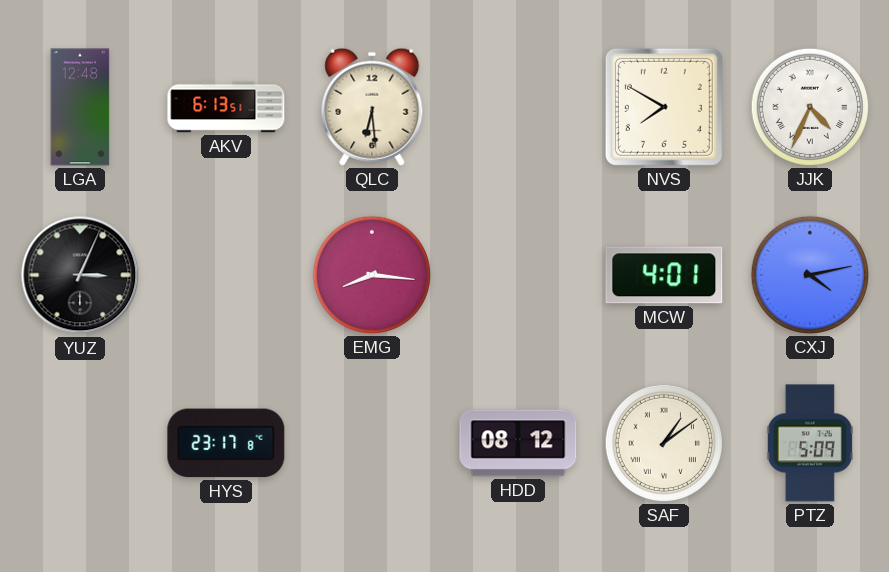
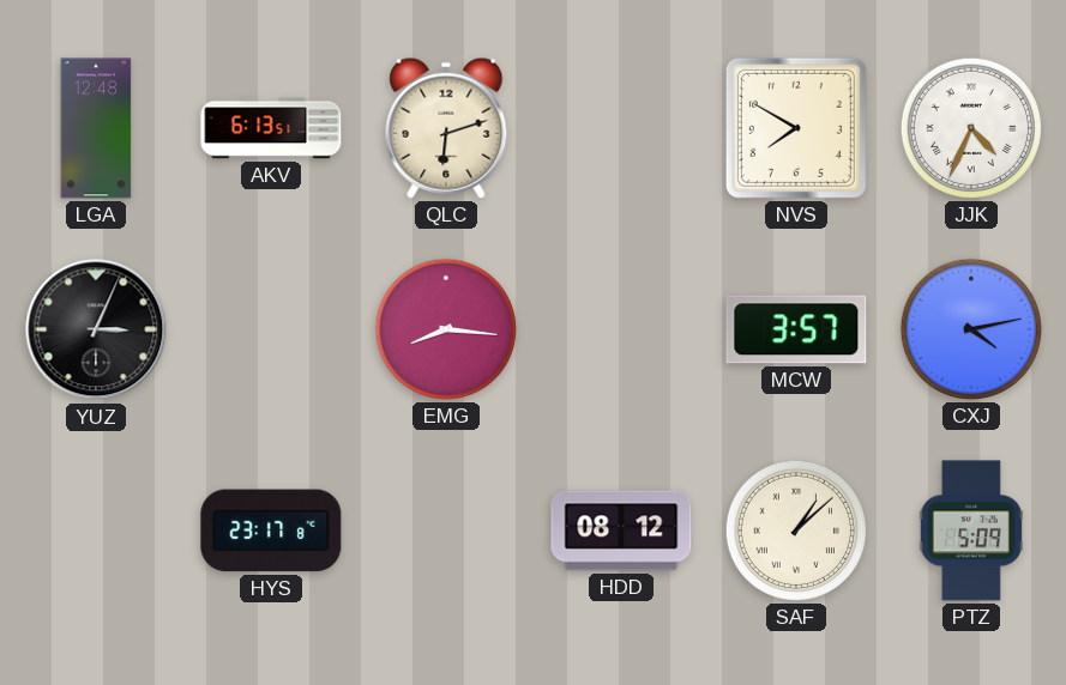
QLC: 6:29 -> 6:12
MCW: 4:01 -> 3:57
SAF: 1:09 -> 1:08
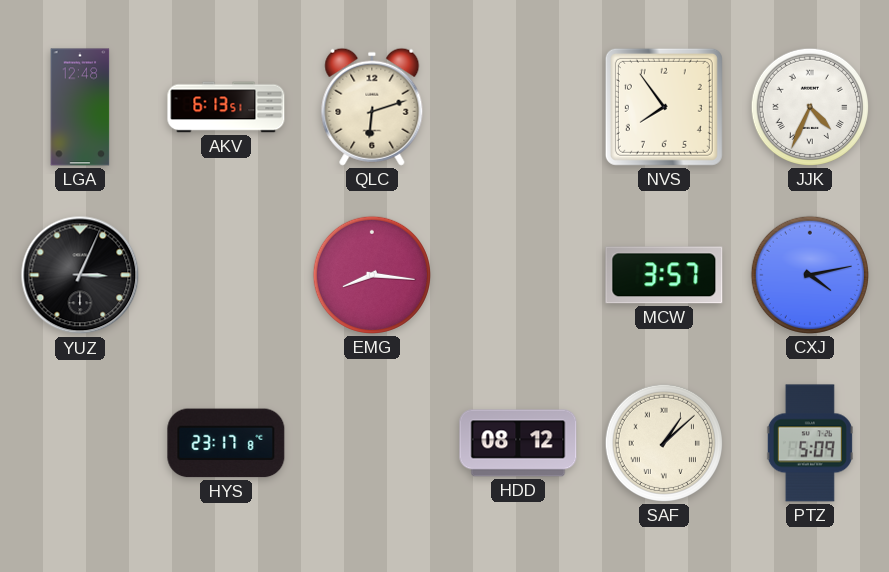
NVS: 7:50 -> 7:54
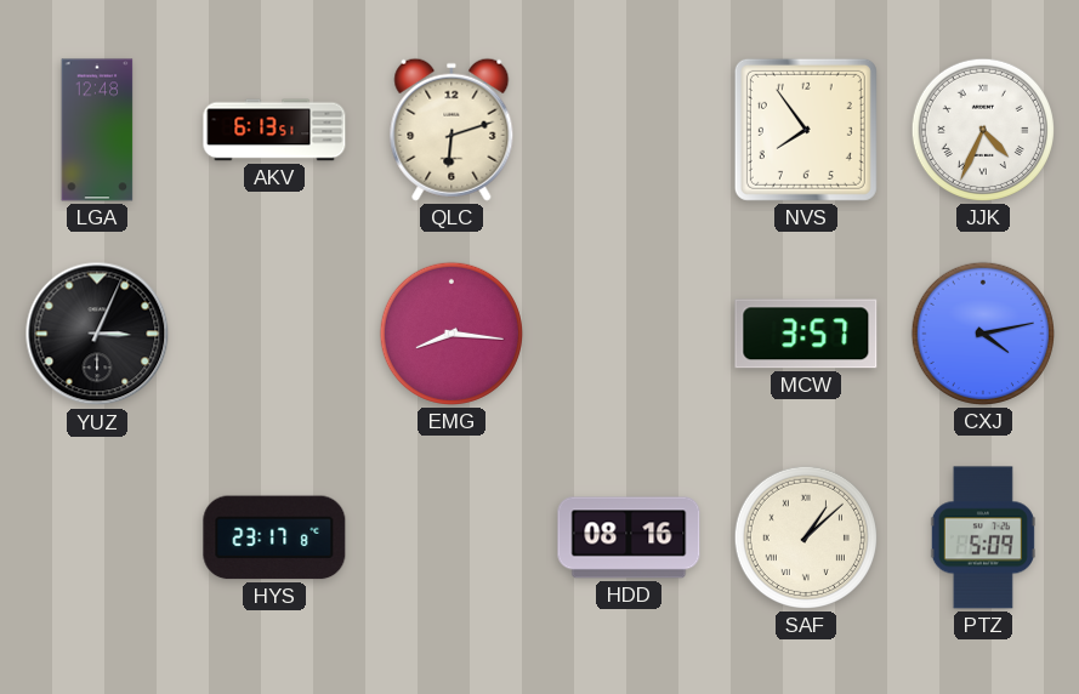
HDD: 08:12 -> 08:16
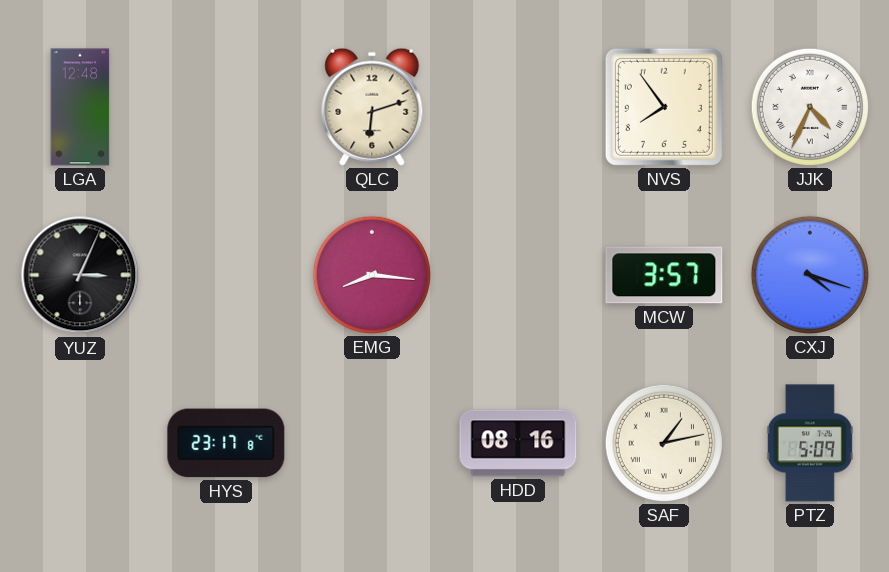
AKV: 6:13 -> none
CXJ: 4:13 -> 4:18
SAF: 1:08 -> 1:13
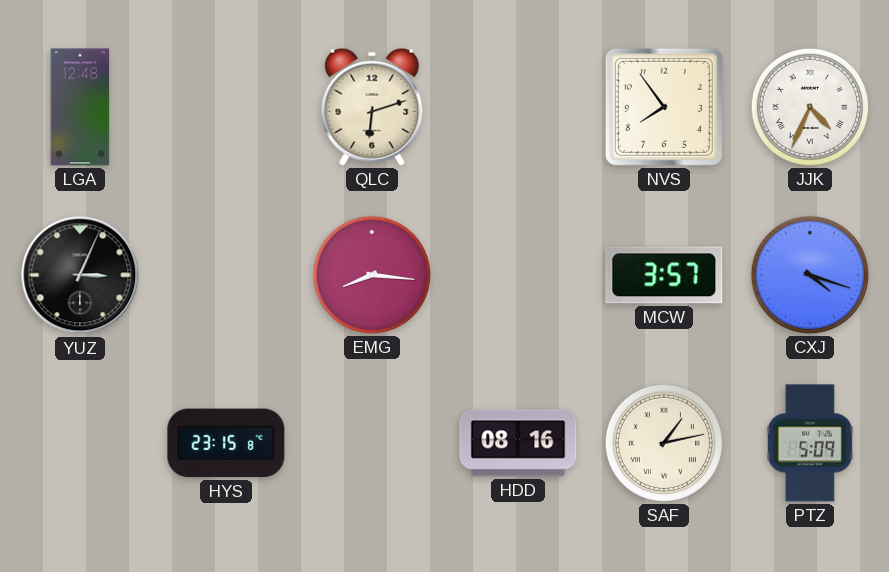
HYS: 23:17 -> 23:15
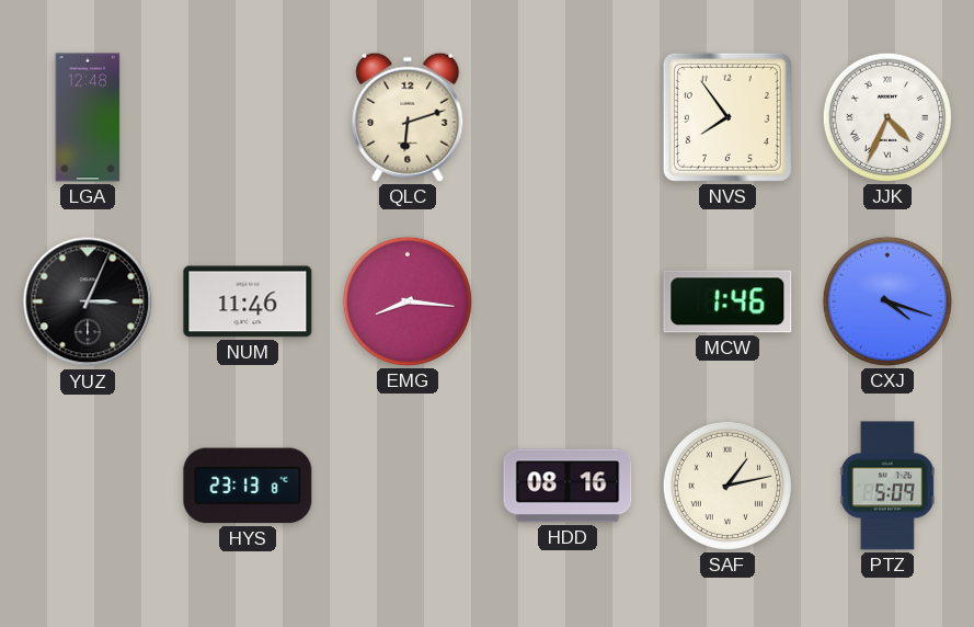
NUM: none -> 11:46
MCW: 3:57 -> 1:46
HYS: 23:15 -> 23:13
